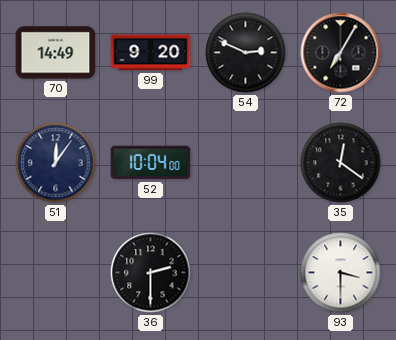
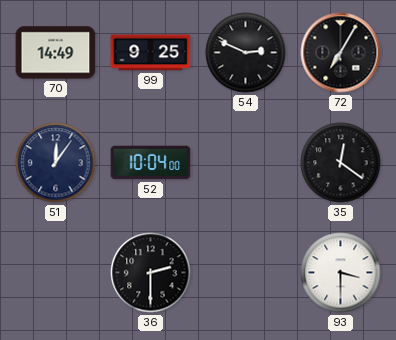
99: 9:20 -> 9:25
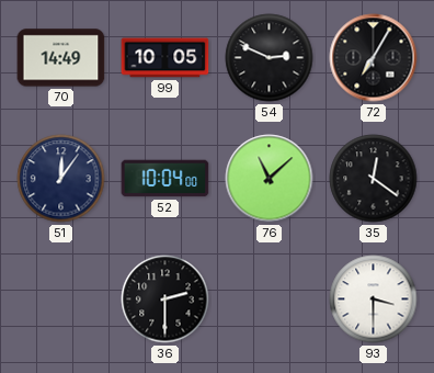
99: 9:25 -> 10:05
76: none -> 11:08
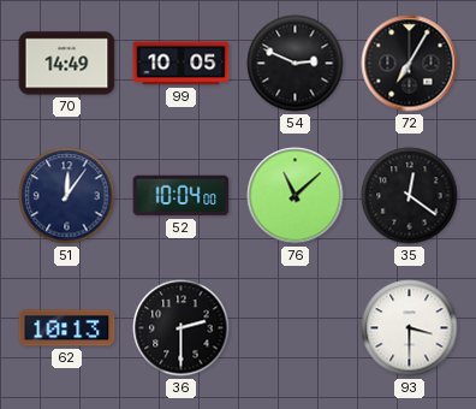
62: none -> 10:13
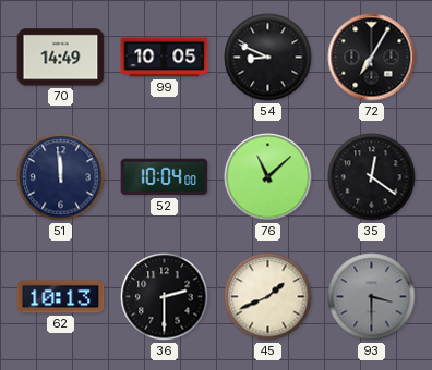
54: 2:49 -> 8:49
51: 12:06 -> 11:59
45: none -> 1:41
93 dial: white -> grey
